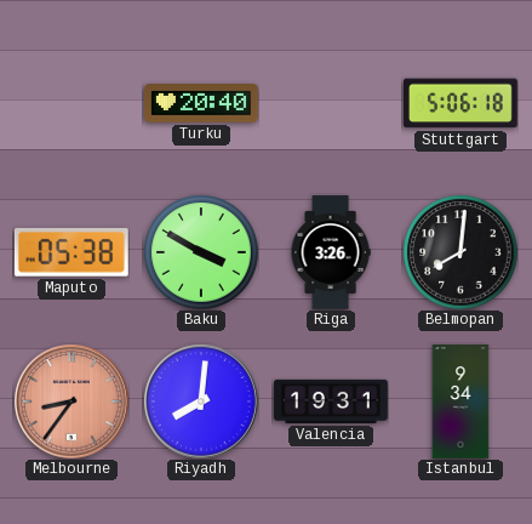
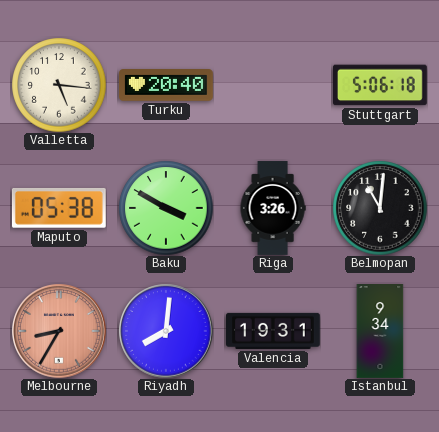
Valletta: none -> 5:16
Belmopan: 8:01 -> 11:01
Melbourne: 8:36 -> 8:35
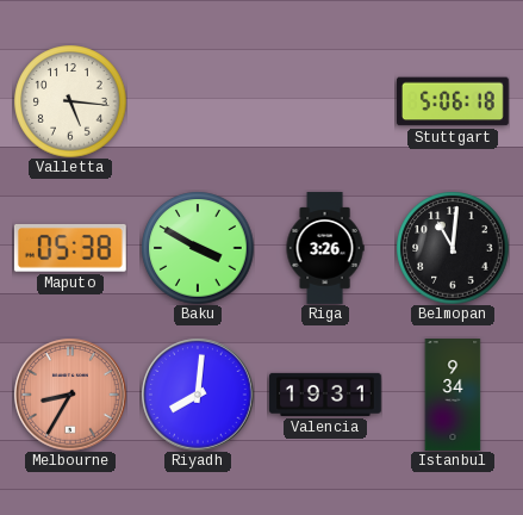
Turku: 20:40 -> none
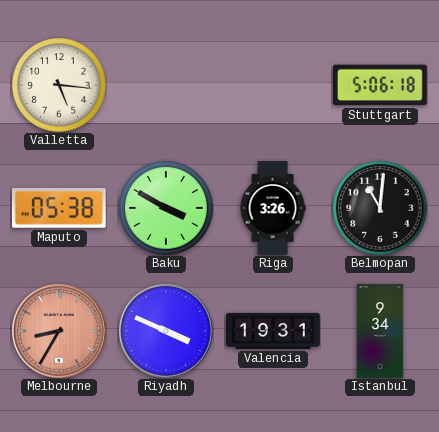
Riyadh: 8:01 -> 3:49
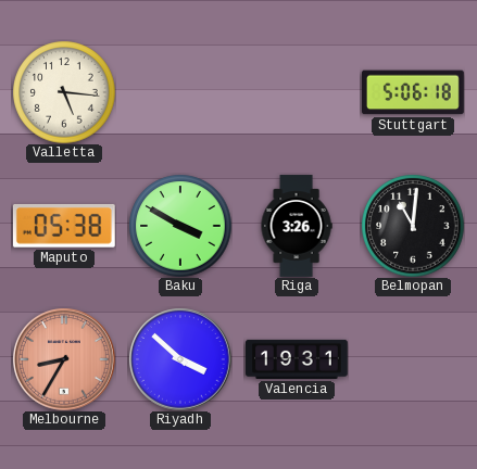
Riyadh: 3:49 -> 3:52
Istanbul: 9:34 -> none
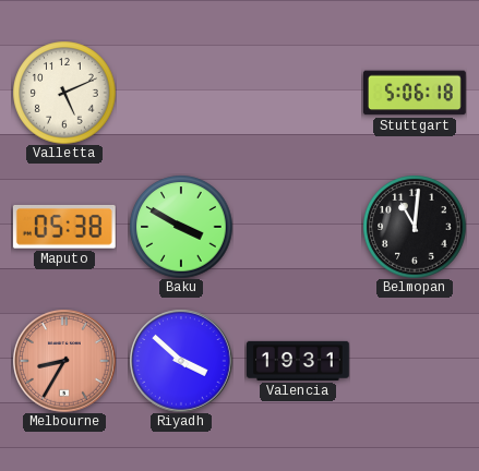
Valletta: 5:16 -> 5:11
Riga: 3:26 -> none
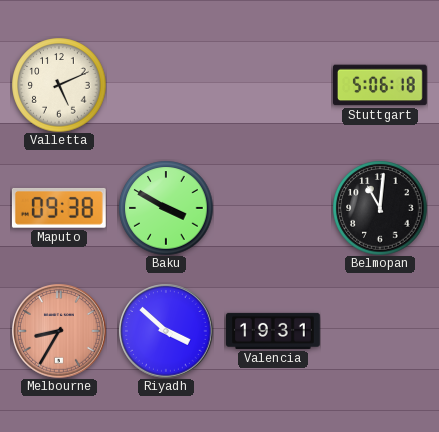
Maputo: 05:38 -> 09:38
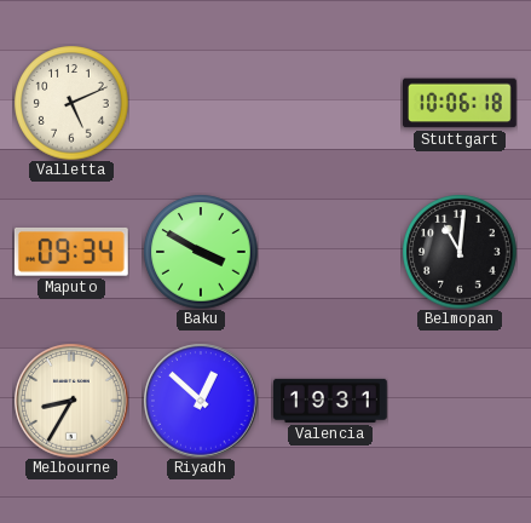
Stuttgart: 5:06 -> 10:06
Maputo: 09:38 -> 09:34
Melbourne dial: salmon -> cream
Riyadh: 3:52 -> 12:52
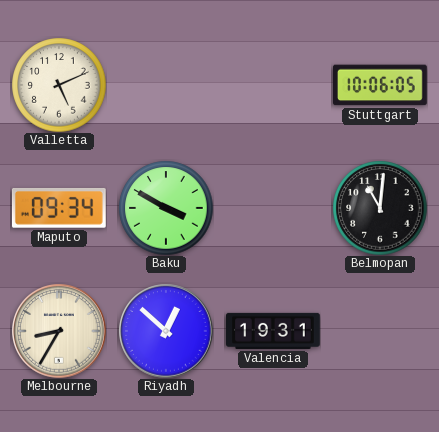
Stuttgart: 10:06:18 -> 10:06:05
